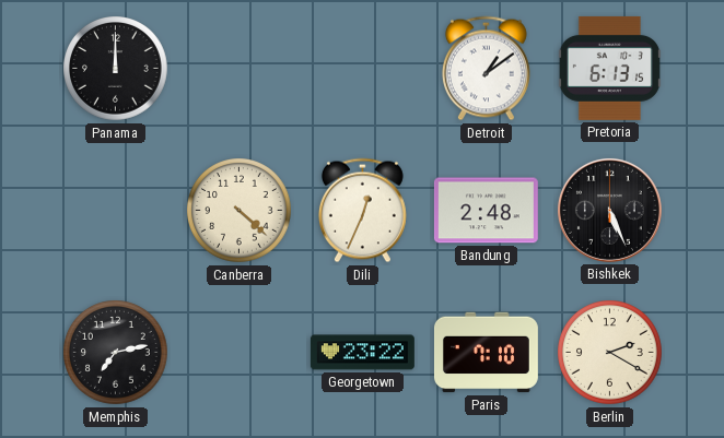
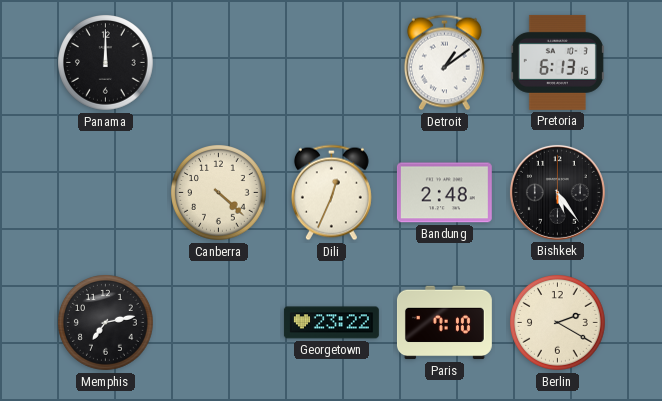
Bishkek: 5:26 -> 5:24
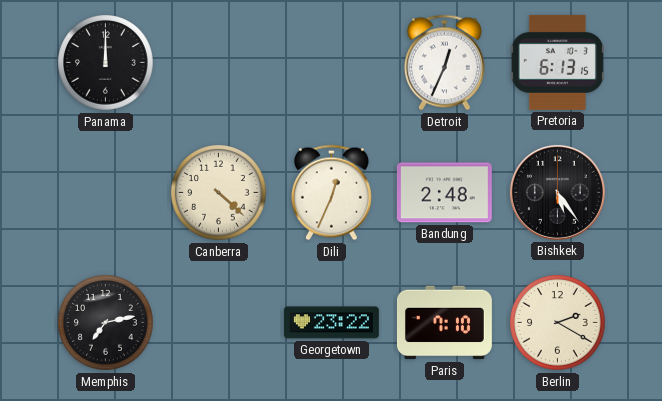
Detroit: 1:09 -> 12:34
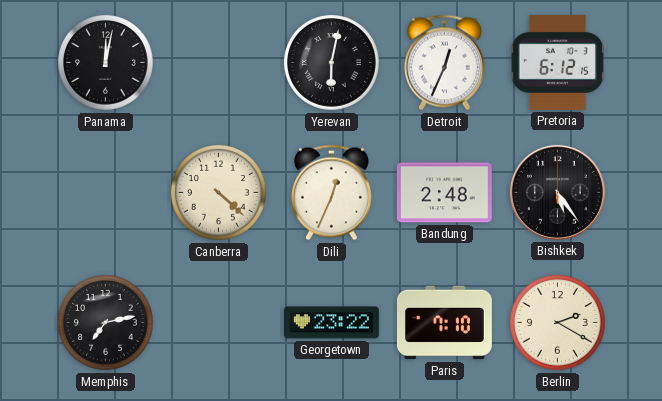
Panama: 12:00 -> 12:02
Yerevan: none -> 6:02
Pretoria: 6:13 -> 6:12
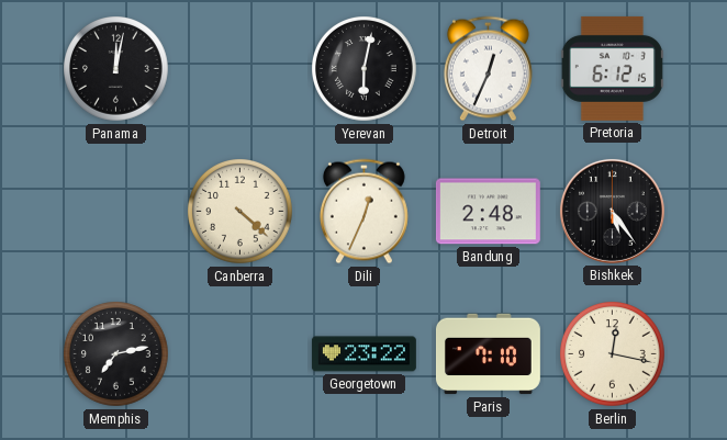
Berlin: 2:20 -> 12:17
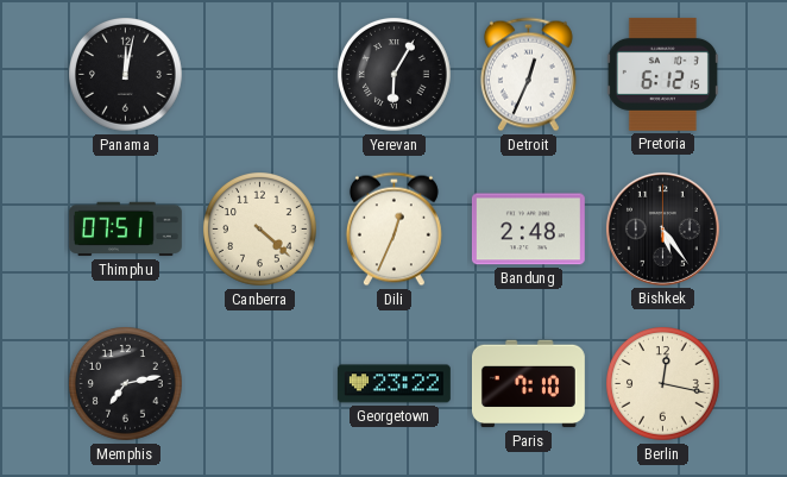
Yerevan: 6:02 -> 6:05
Thimphu: none -> 07:51
